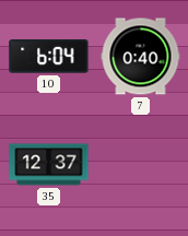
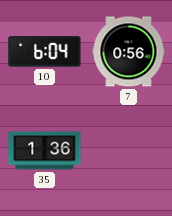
7: 0:40 -> 0:56
35: 12:37 -> 1:36
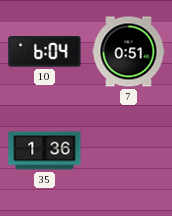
7: 0:56 -> 0:51
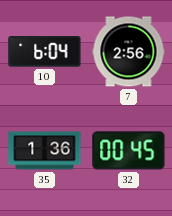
7: 0:51 -> 2:56
32: none -> 00:45
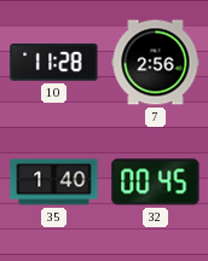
10: 6:04 -> 11:28
35: 1:36 -> 1:40
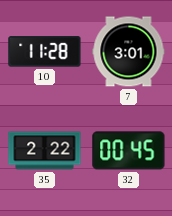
7: 2:56 -> 3:01
35: 1:40 -> 2:22
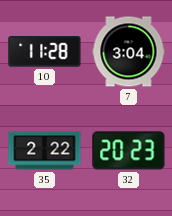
7: 3:01 -> 3:04
32: 00:45 -> 20:23
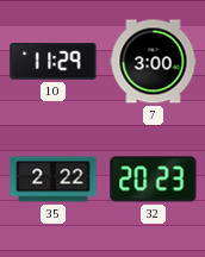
10: 11:28 -> 11:29
7: 3:04 -> 3:00
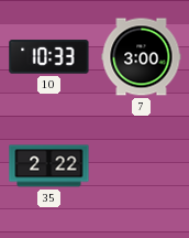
10: 11:29 -> 10:33
32: 20:23 -> none
